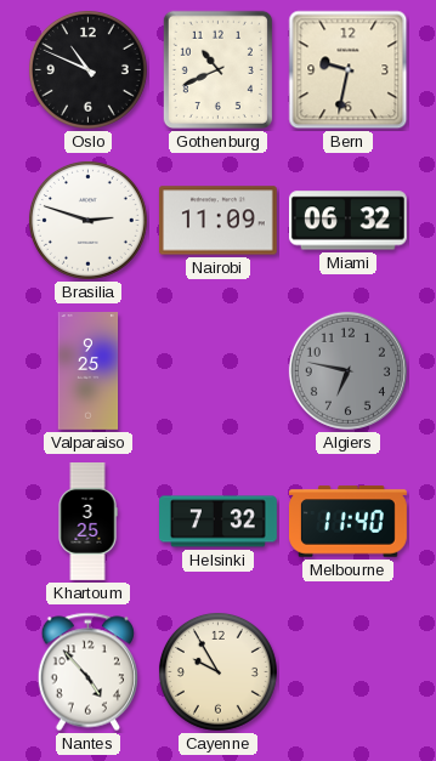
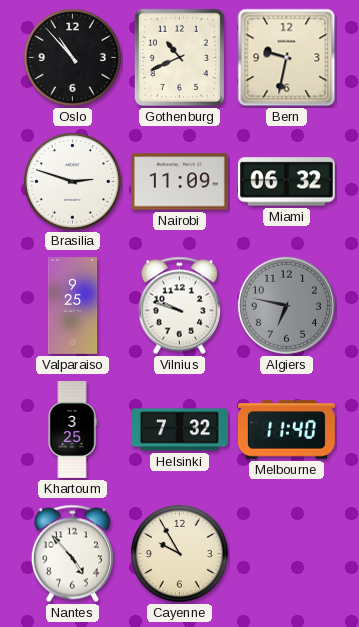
Oslo: 10:49 -> 10:53
Vilnius: none -> 9:48
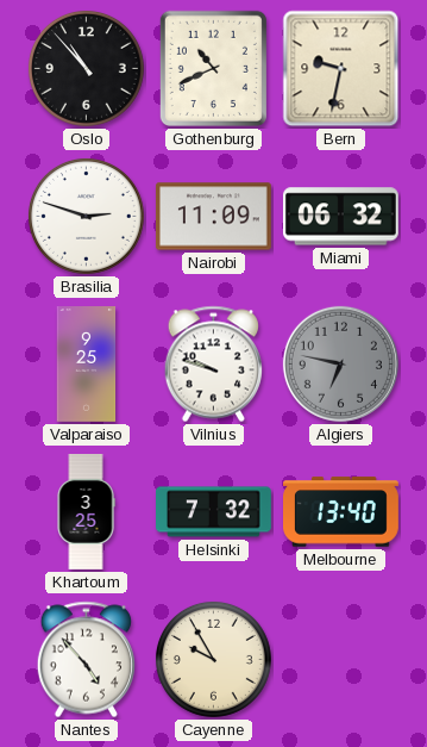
Melbourne: 11:40 -> 13:40
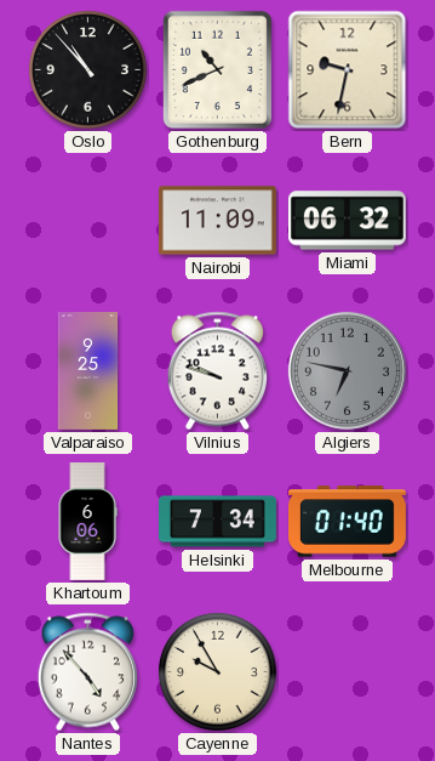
Brasilia: 2:48 -> none
Khartoum: 3:25 -> 6:06
Helsinki: 7:32 -> 7:34
Melbourne: 13:40 -> 01:40
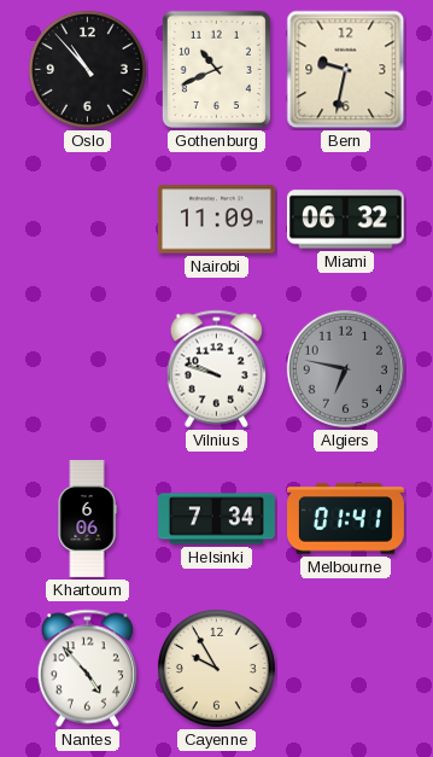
Valparaiso: 9:25 -> none
Melbourne: 01:40 -> 01:41
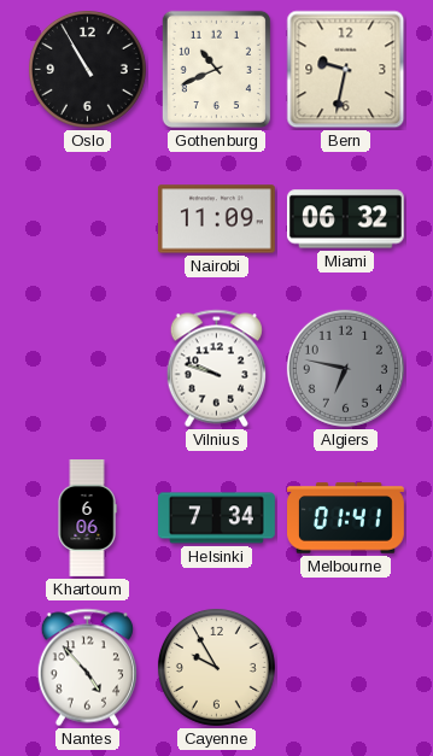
Oslo: 10:53 -> 10:55
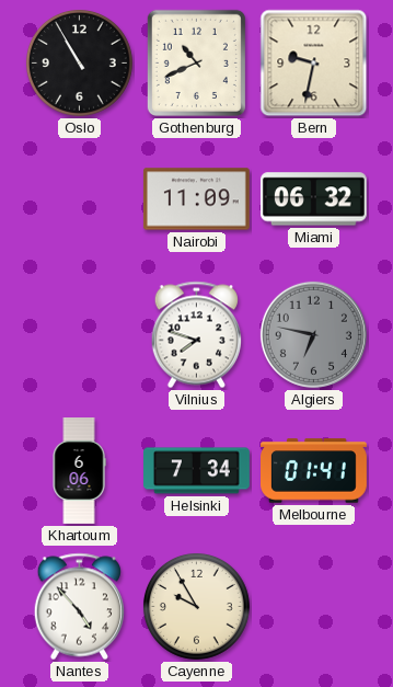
Vilnius: 9:48 -> 7:48
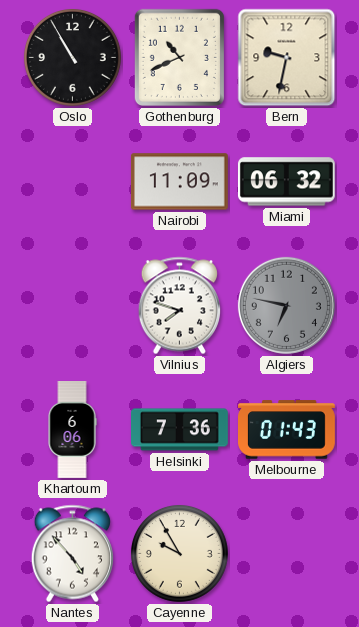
Helsinki: 7:34 -> 7:36
Melbourne: 01:41 -> 01:43
